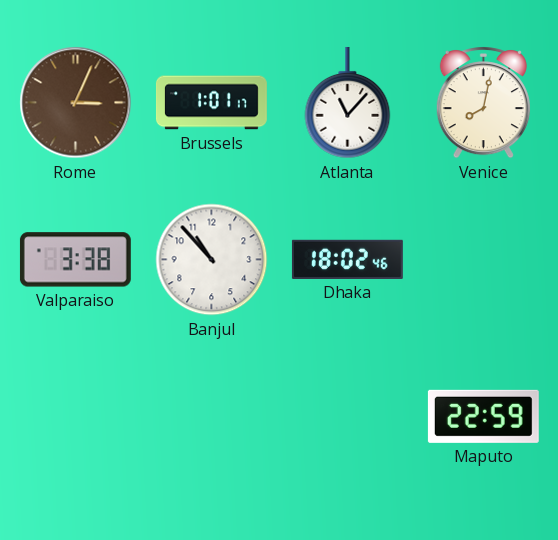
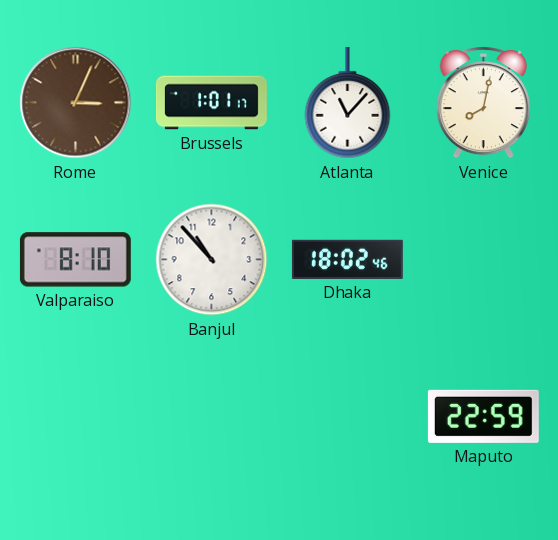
Valparaiso: 3:38 -> 8:10
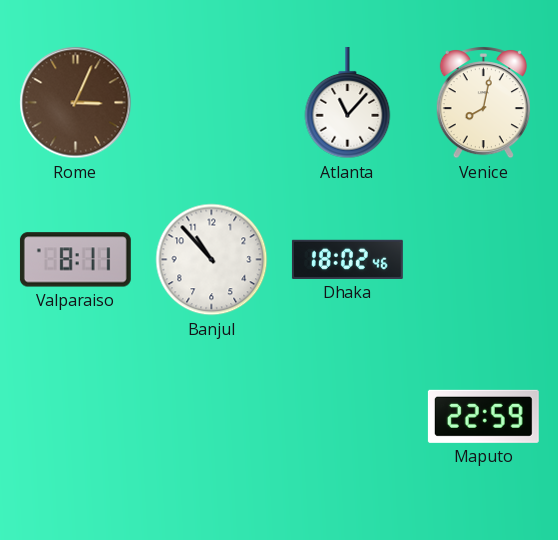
Brussels: 1:01 -> none
Valparaiso: 8:10 -> 8:11
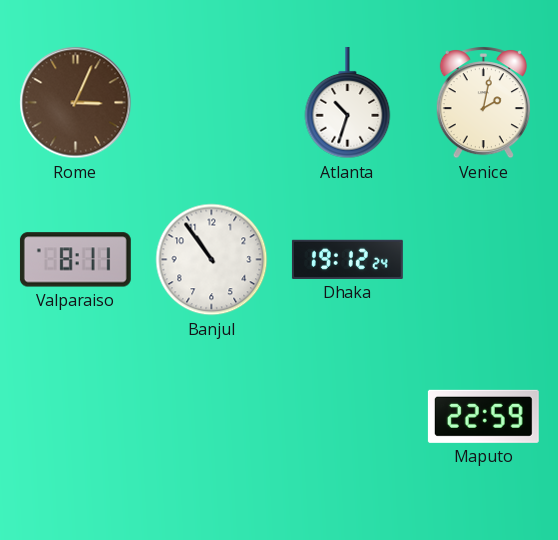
Atlanta: 11:07 -> 10:33
Venice: 8:02 -> 2:02
Banjul: 10:53 -> 10:54
Dhaka: 18:02 -> 19:12
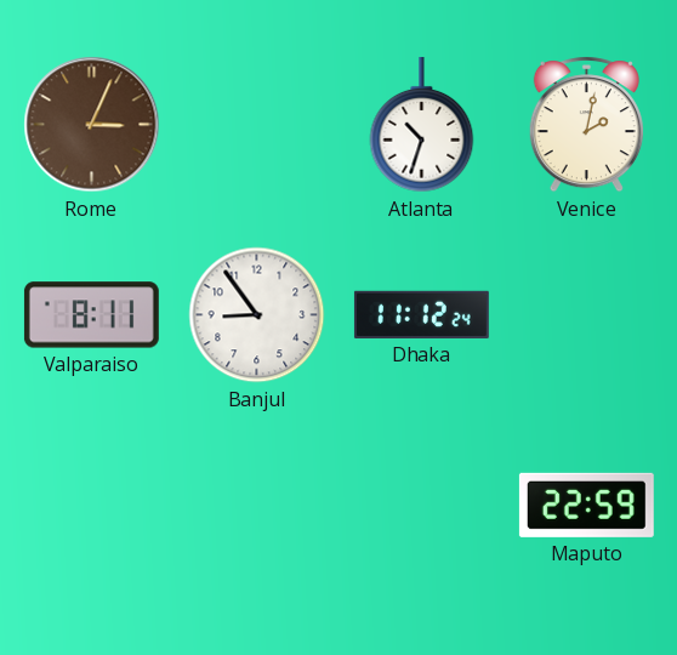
Banjul: 10:54 -> 8:54
Dhaka: 19:12 -> 11:12
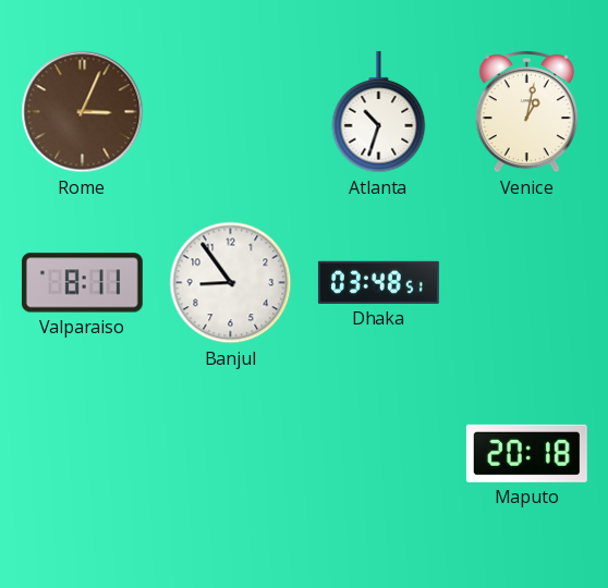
Venice: 2:02 -> 1:02
Dhaka: 11:12 -> 03:48
Maputo: 22:59 -> 20:18
